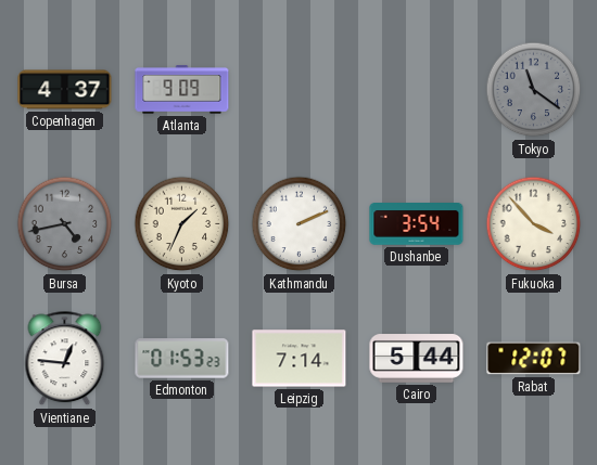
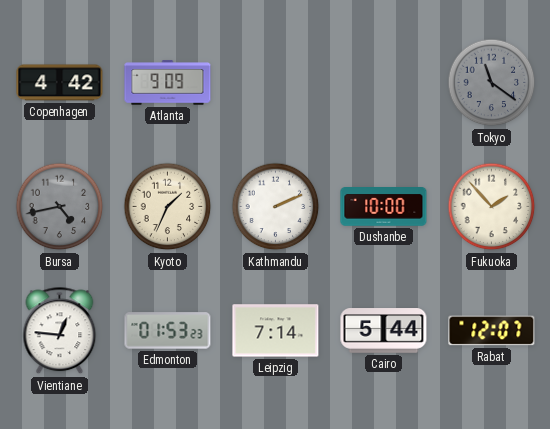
Copenhagen: 4:37 -> 4:42
Dushanbe: 3:54 -> 10:00
Fukuoka: 3:53 -> 1:53
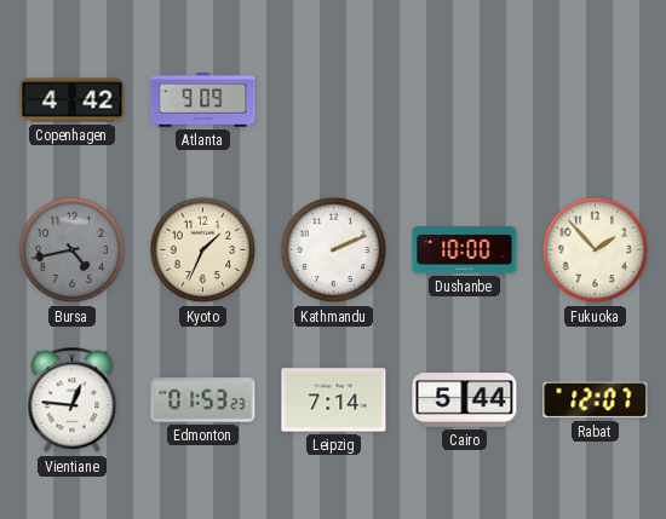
Tokyo: 11:21 -> none
